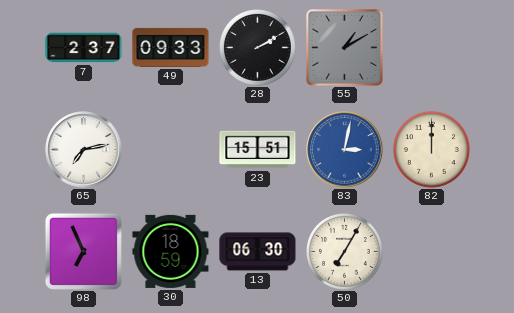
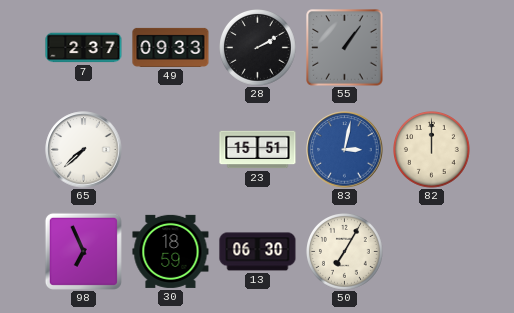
55: 1:10 -> 1:06
65: 7:13 -> 7:38
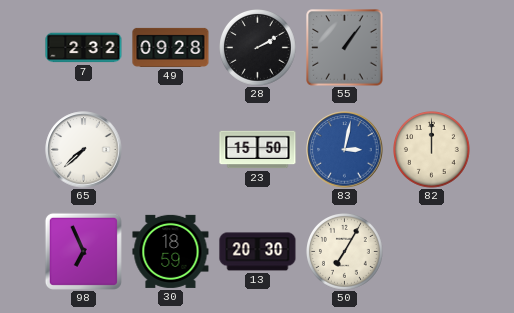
7: 2:37 -> 2:32
49: 09:33 -> 09:28
23: 15:51 -> 15:50
13: 06:30 -> 20:30
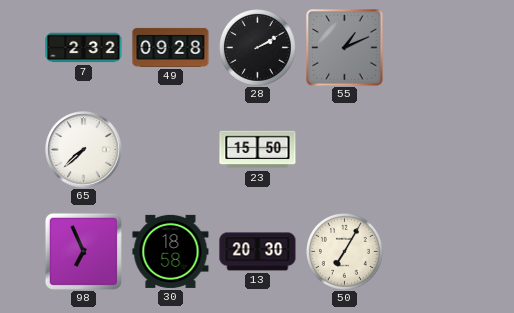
55: 1:06 -> 1:11
83: 3:02 -> none
82: 12:00 -> none
30: 18:59 -> 18:58
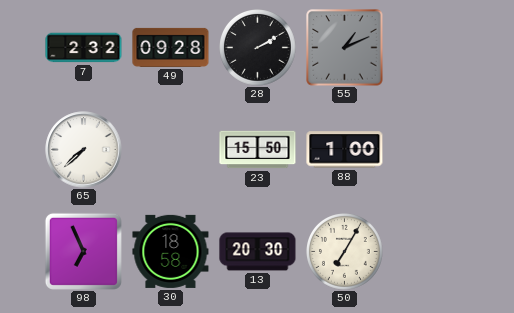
88: none -> 1:00
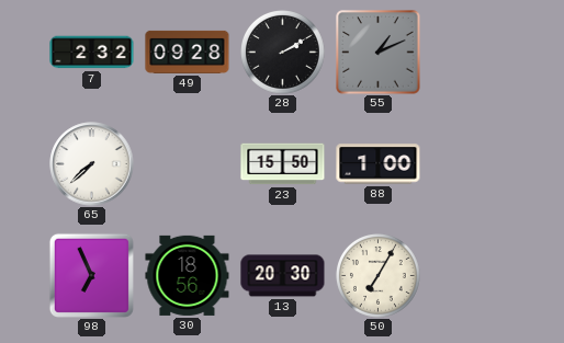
30: 18:58 -> 18:56
